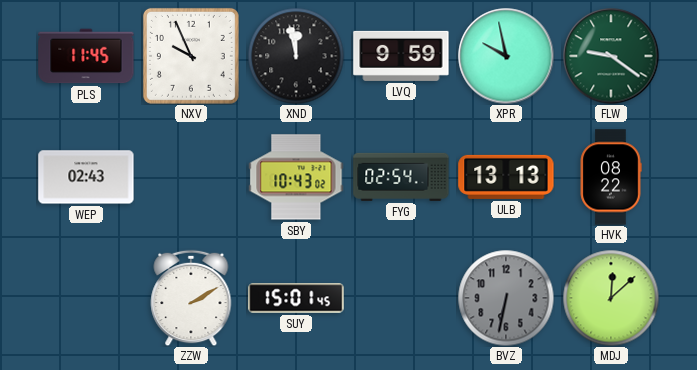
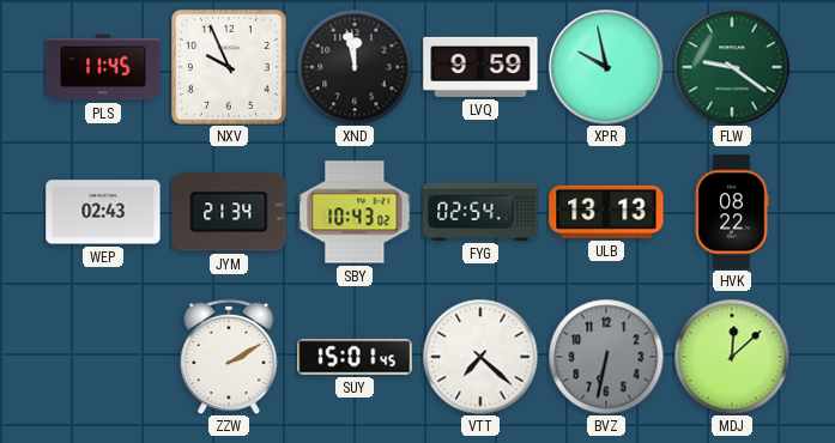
JYM: none -> 21:34
VTT: none -> 7:22
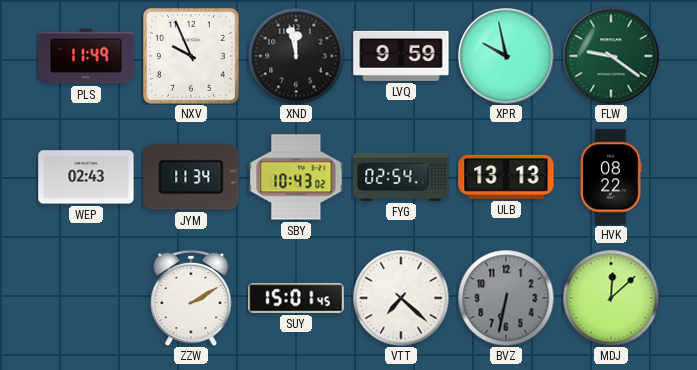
PLS: 11:45 -> 11:49
JYM: 21:34 -> 11:34
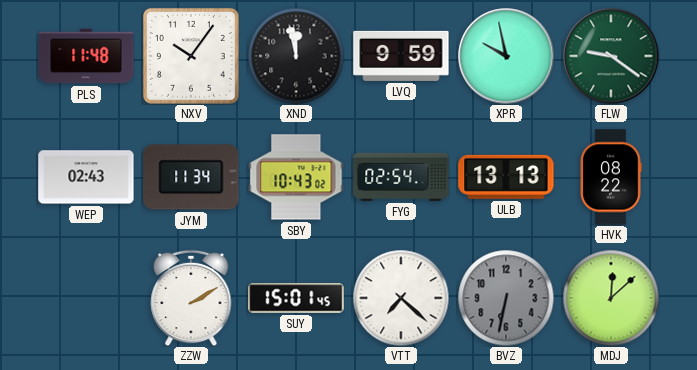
PLS: 11:49 -> 11:48
NXV: 9:56 -> 10:06
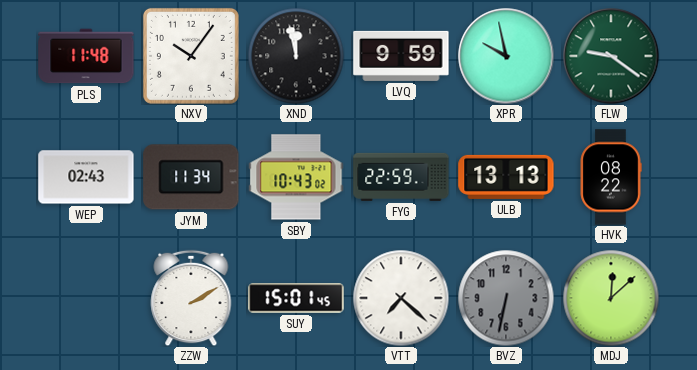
FYG: 02:54 -> 22:59
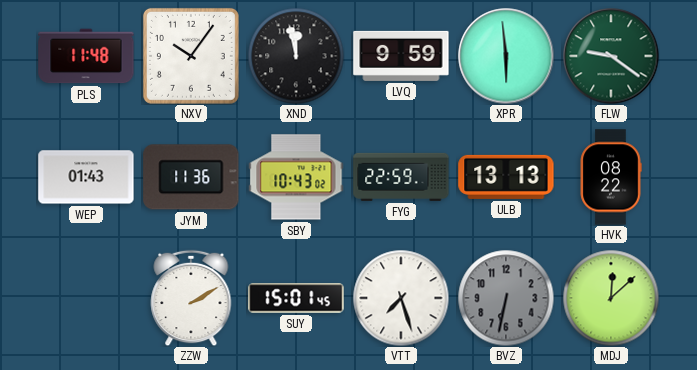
XPR: 9:58 -> 5:59
WEP: 02:43 -> 01:43
JYM: 11:34 -> 11:36
VTT: 7:22 -> 7:27
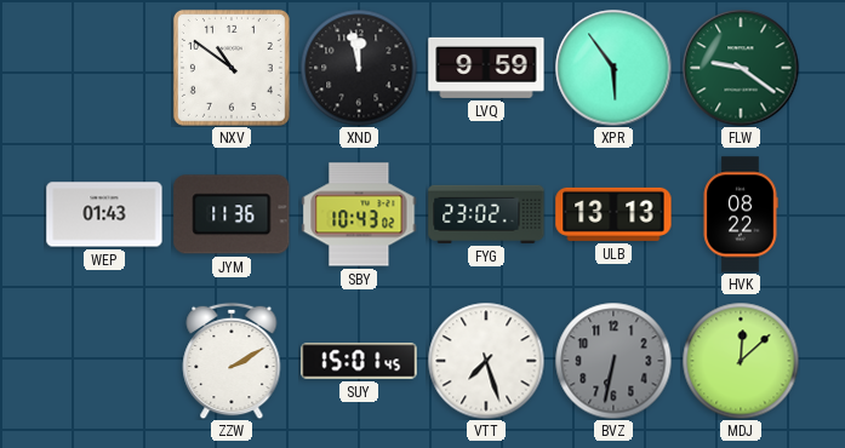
PLS: 11:48 -> none
NXV: 10:06 -> 10:51
XPR: 5:59 -> 5:54
FYG: 22:59 -> 23:02
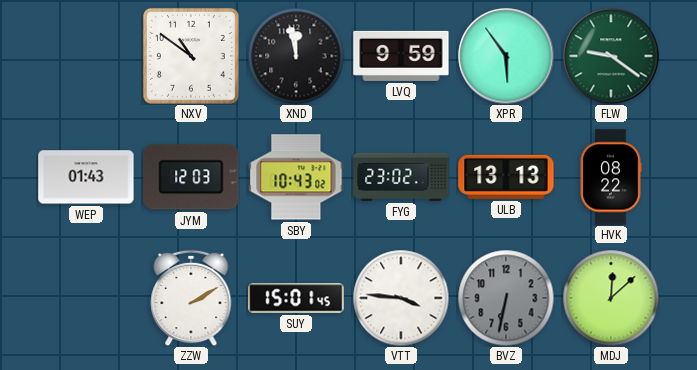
JYM: 11:36 -> 12:03
VTT: 7:27 -> 3:46
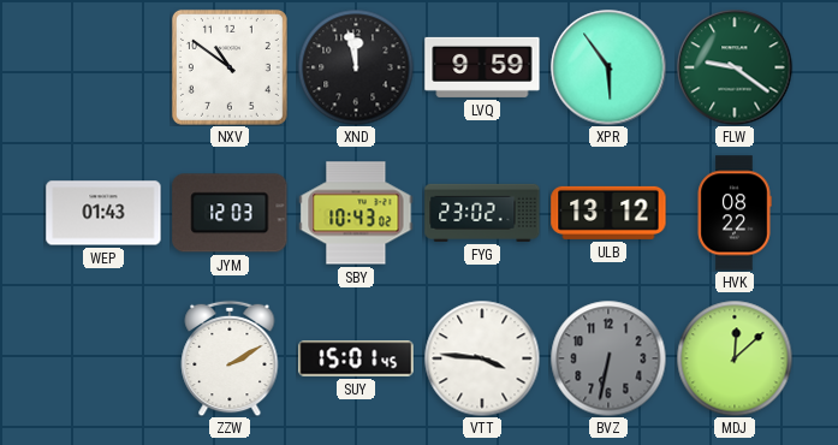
ULB: 13:13 -> 13:12
